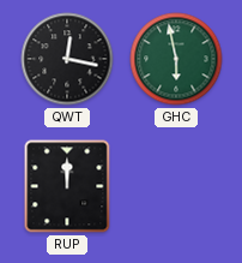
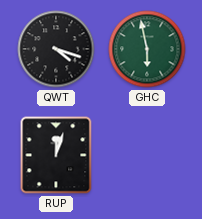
QWT: 12:17 -> 4:18
RUP: 12:00 -> 12:03
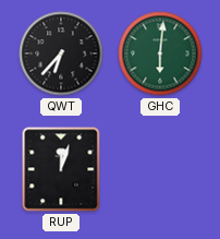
QWT: 4:18 -> 6:37
GHC: 5:58 -> 6:01
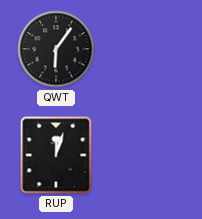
QWT: 6:37 -> 6:06
GHC: 6:01 -> none
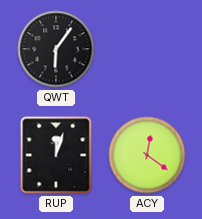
ACY: none -> 12:21
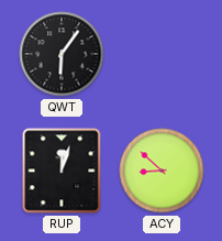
ACY: 12:21 -> 8:52
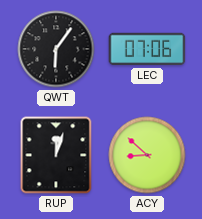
LEC: none -> 07:06
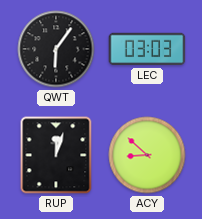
LEC: 07:06 -> 03:03
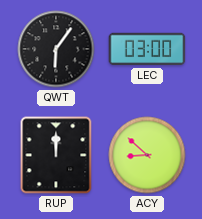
LEC: 03:03 -> 03:00
RUP: 12:03 -> 12:00
